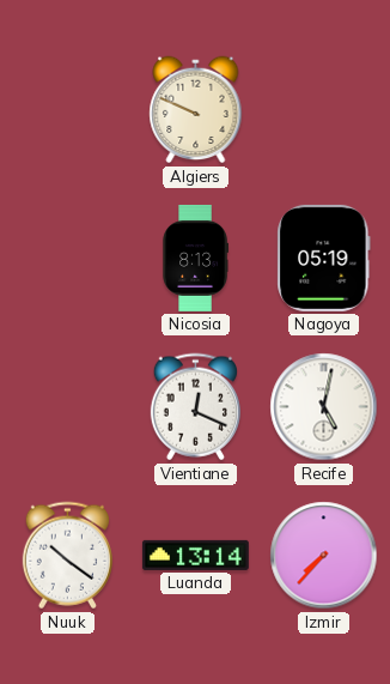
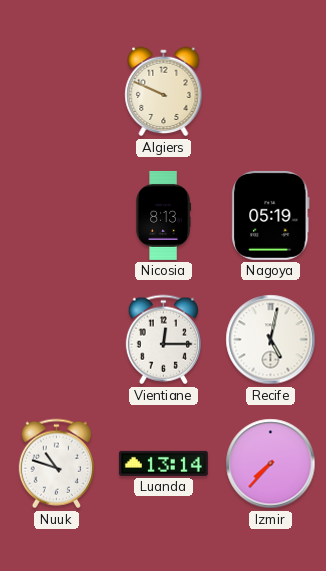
Vientiane: 12:19 -> 12:15
Nuuk: 10:21 -> 10:48
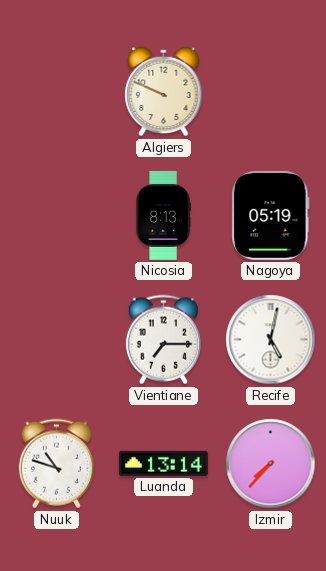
Vientiane: 12:15 -> 7:15
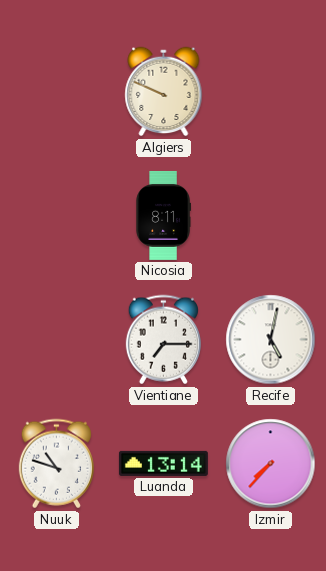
Nicosia: 8:13 -> 8:11
Nagoya: 05:19 -> none
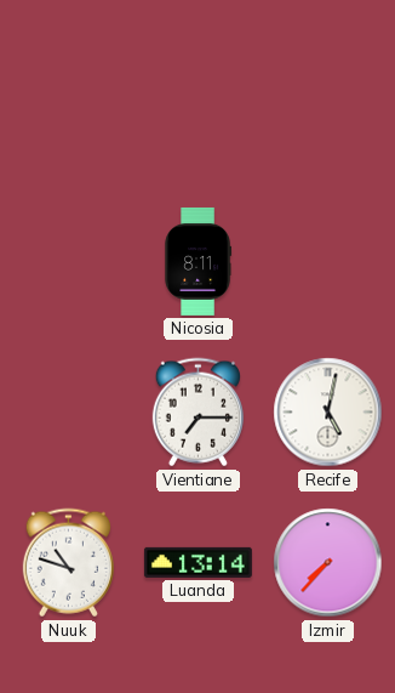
Algiers: 9:49 -> none
